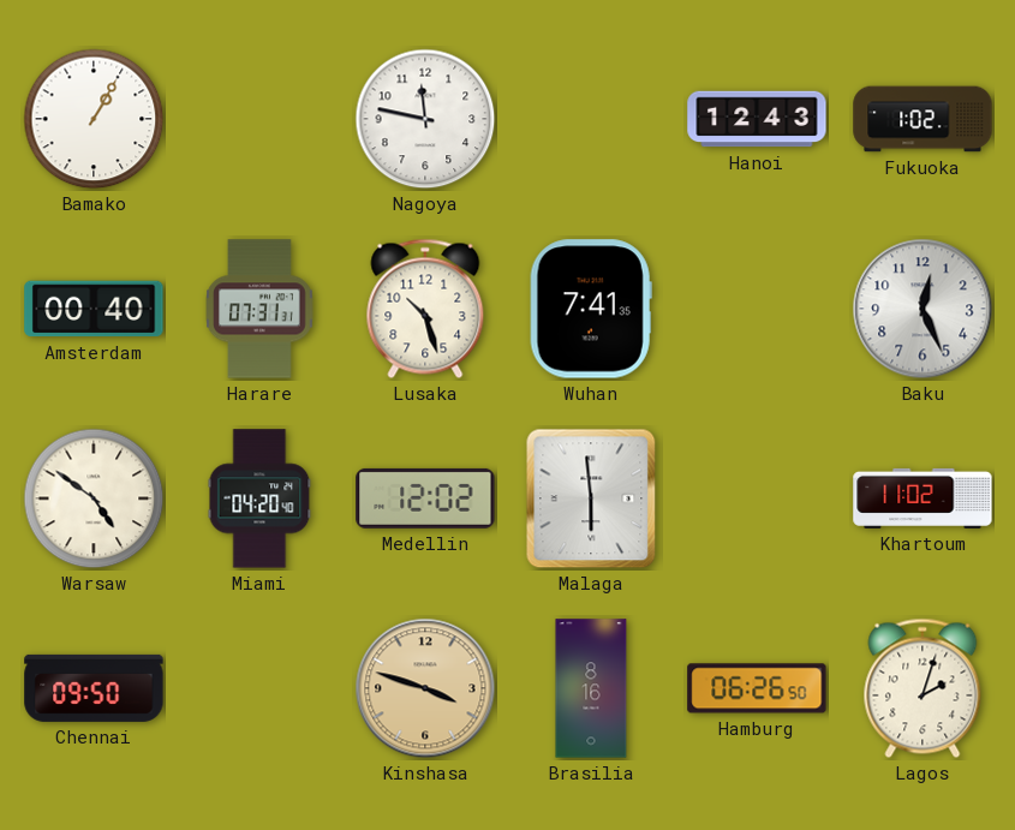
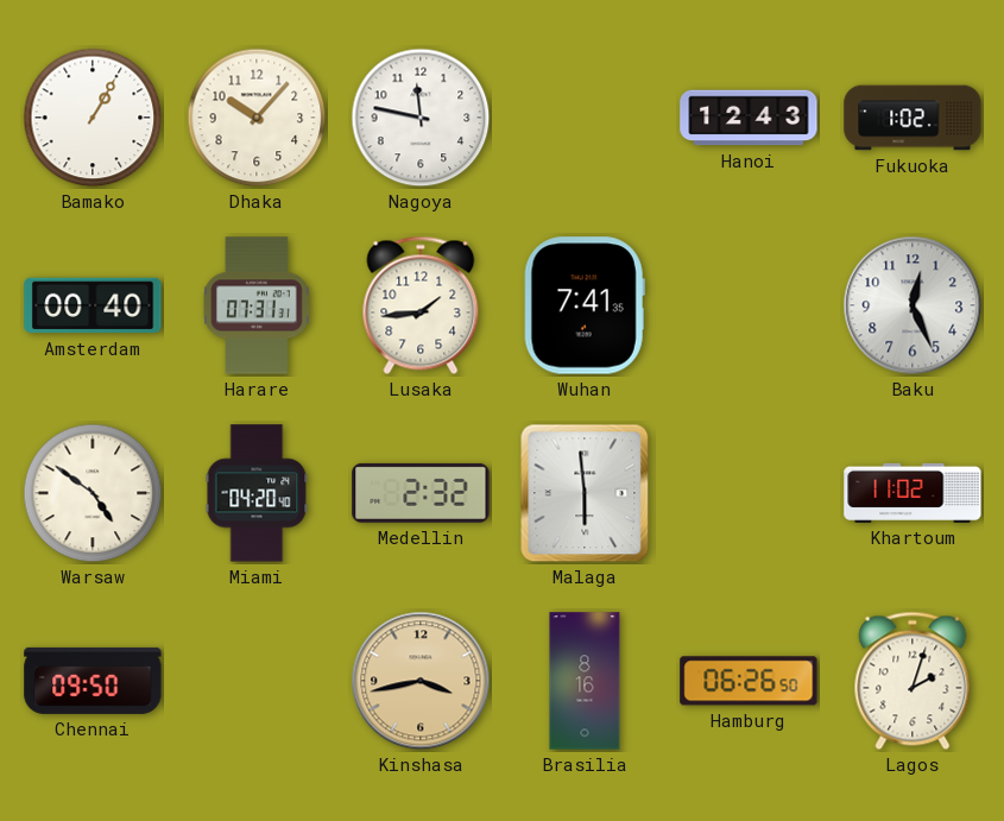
Dhaka: none -> 10:07
Lusaka: 10:27 -> 1:44
Medellin: 12:02 -> 2:32
Kinshasa: 3:48 -> 3:43
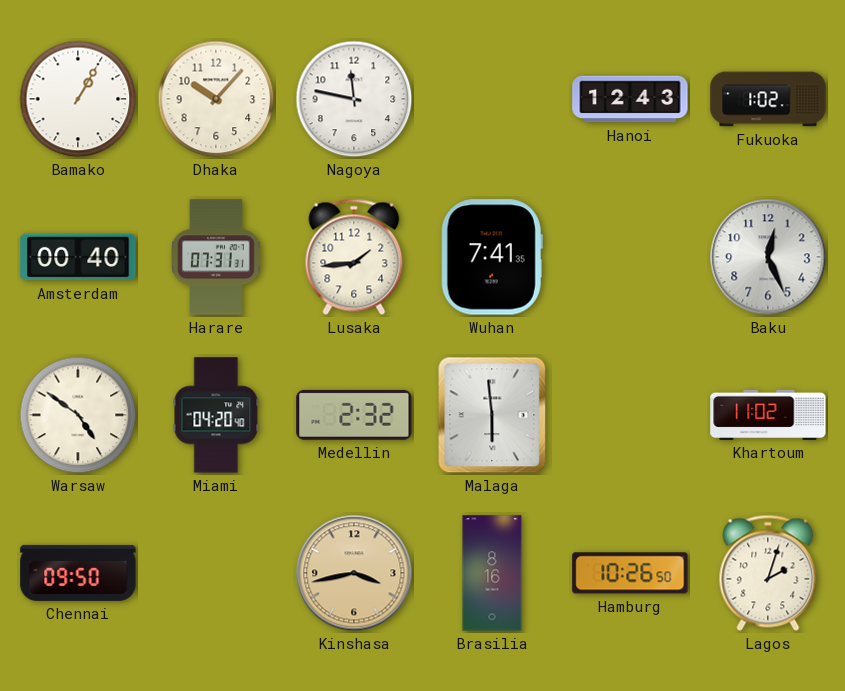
Hamburg: 06:26 -> 10:26
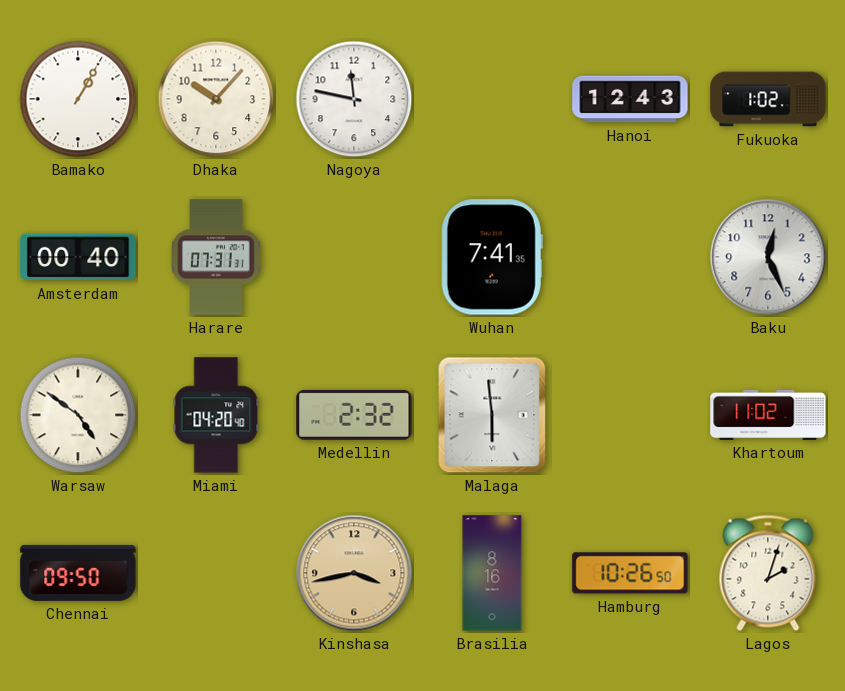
Lusaka: 1:44 -> none
